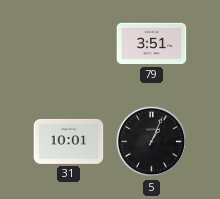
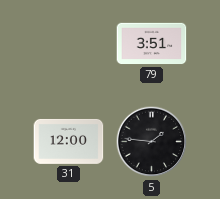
31: 10:01 -> 12:00
5: 1:04 -> 1:46
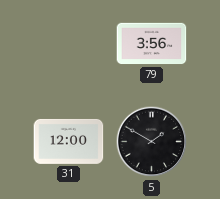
79: 3:51 -> 3:56
5: 1:46 -> 1:50
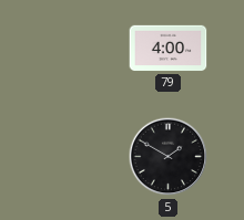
79: 3:56 -> 4:00
31: 12:00 -> none
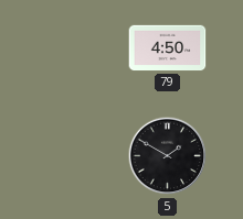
79: 4:00 -> 4:50
